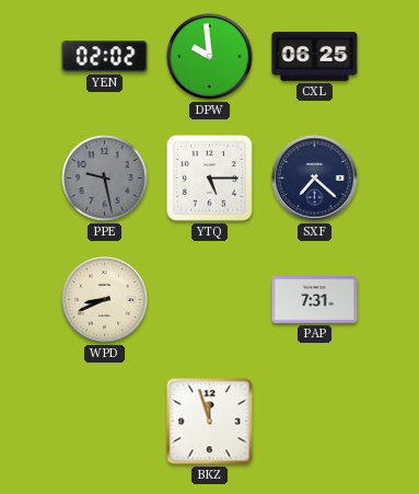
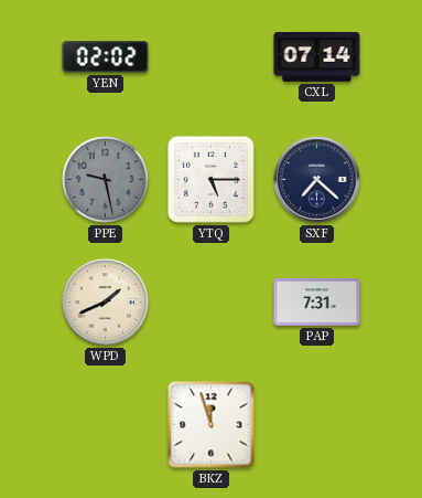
DPW: 9:59 -> none
CXL: 06:25 -> 07:14
WPD: 8:41 -> 1:41
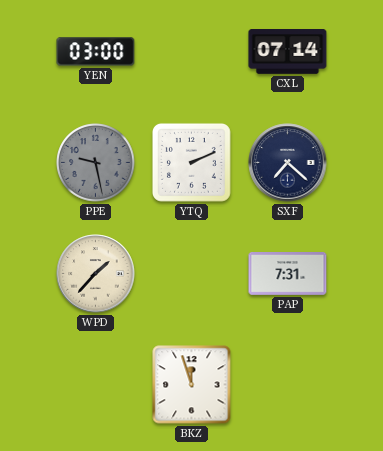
YEN: 02:02 -> 03:00
YTQ: 5:15 -> 2:11
WPD: 1:41 -> 1:37
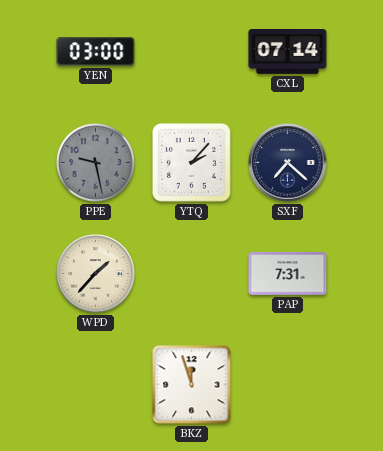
YTQ: 2:11 -> 2:07
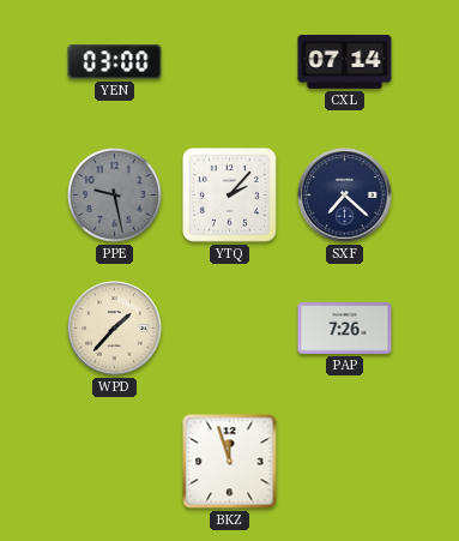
PAP: 7:31 -> 7:26
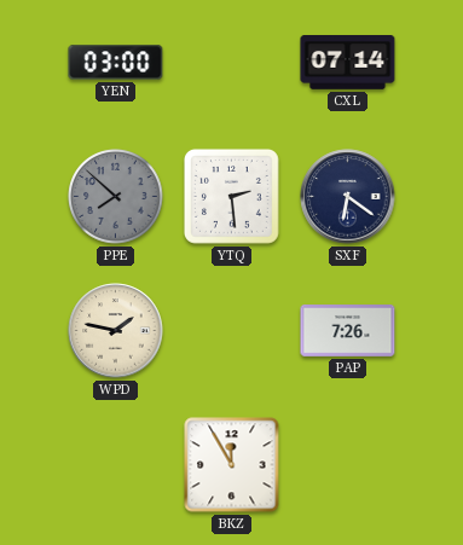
PPE: 9:28 -> 7:52
YTQ: 2:07 -> 2:29
SXF: 7:22 -> 6:21
WPD: 1:37 -> 1:47
BKZ: 11:57 -> 11:55
